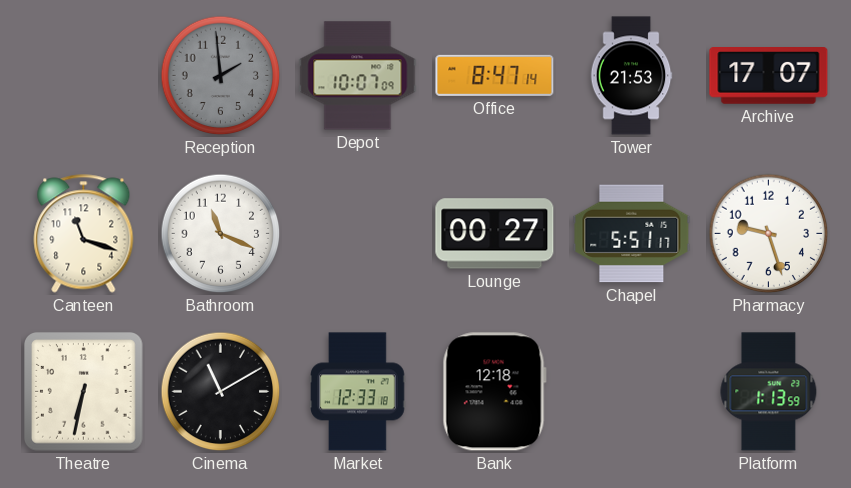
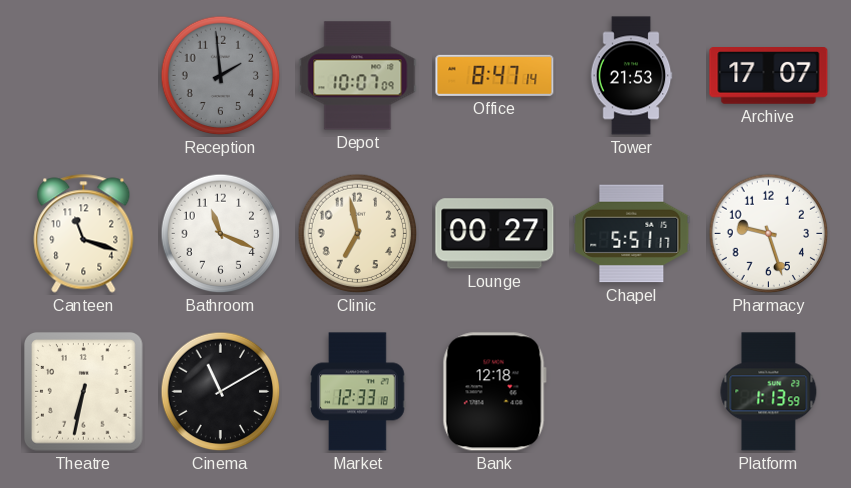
Clinic: none -> 6:58
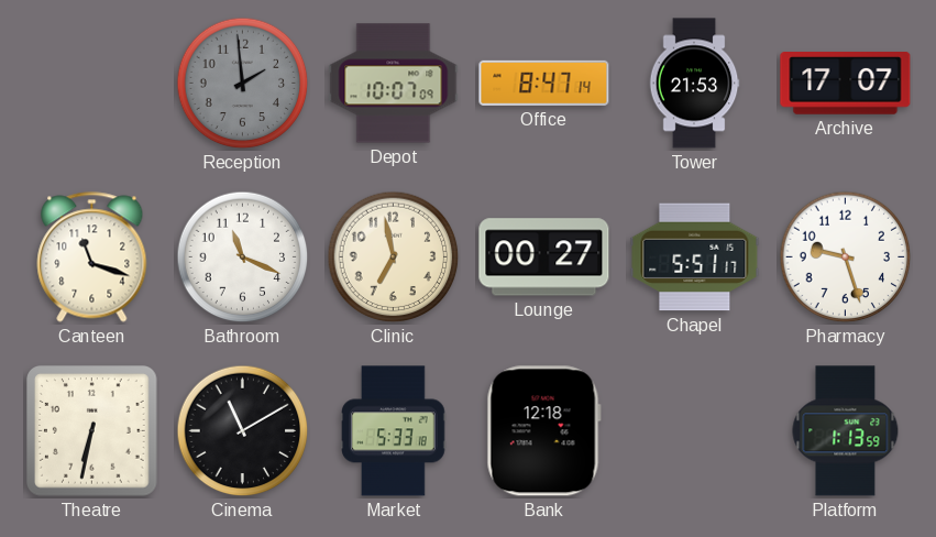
Market: 12:33 -> 5:33
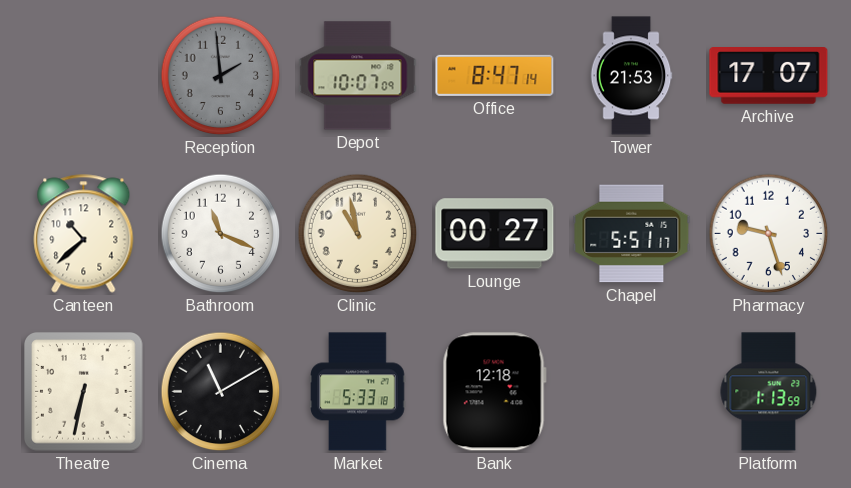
Canteen: 11:18 -> 10:38
Clinic: 6:58 -> 10:58
